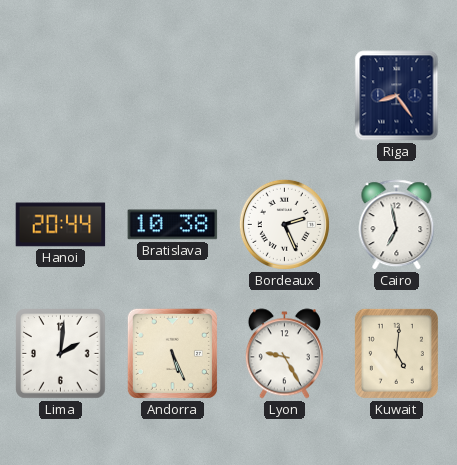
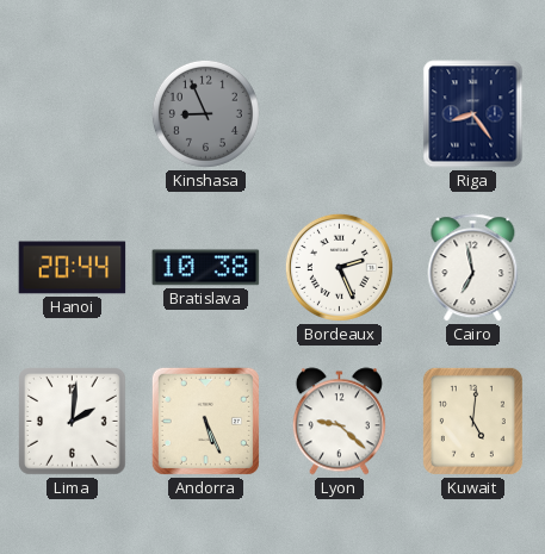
Kinshasa: none -> 8:56
Lyon: 9:25 -> 9:22
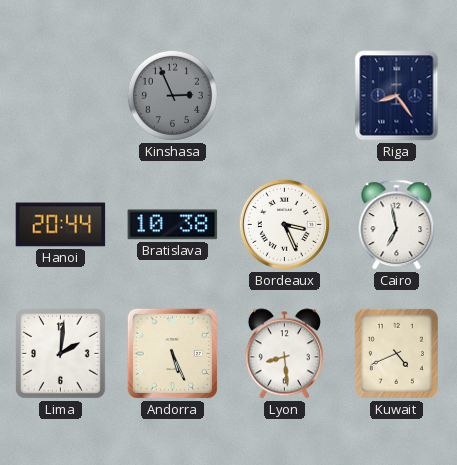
Kinshasa: 8:56 -> 2:56
Bordeaux: 2:26 -> 3:26
Lyon: 9:22 -> 8:29
Kuwait: 5:01 -> 4:41
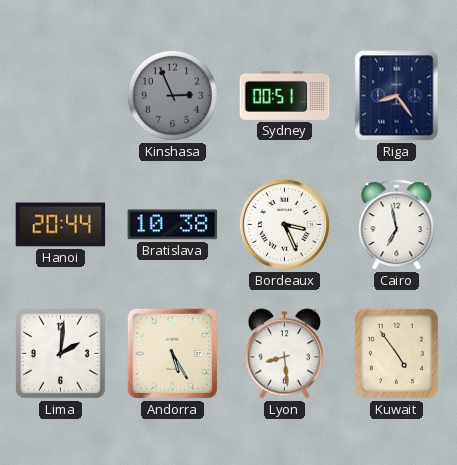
Sydney: none -> 00:51
Andorra: 5:26 -> 5:25
Kuwait: 4:41 -> 4:54
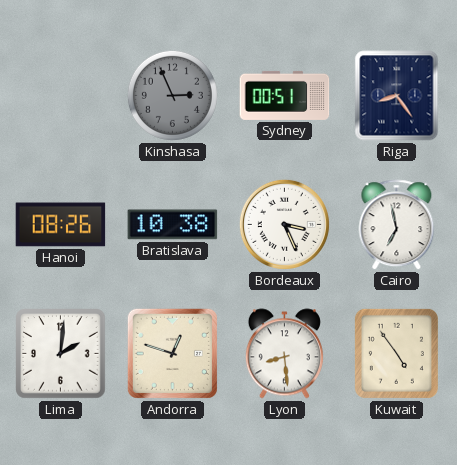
Hanoi: 20:44 -> 08:26
Andorra: 5:25 -> 12:48
